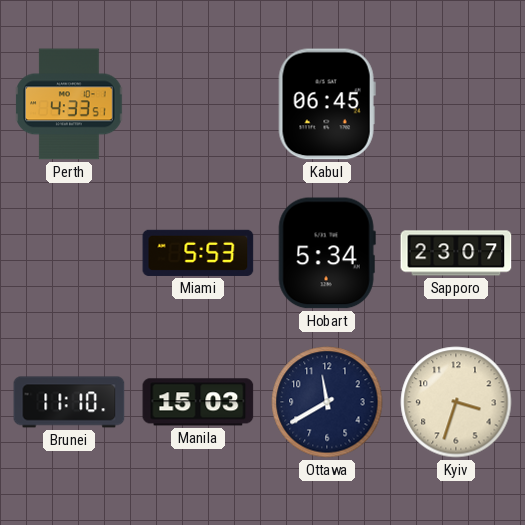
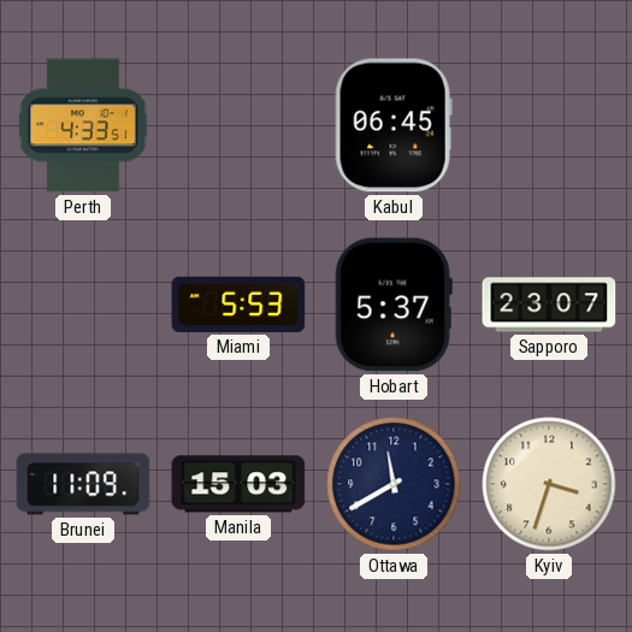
Hobart: 5:34 -> 5:37
Brunei: 11:10 -> 11:09
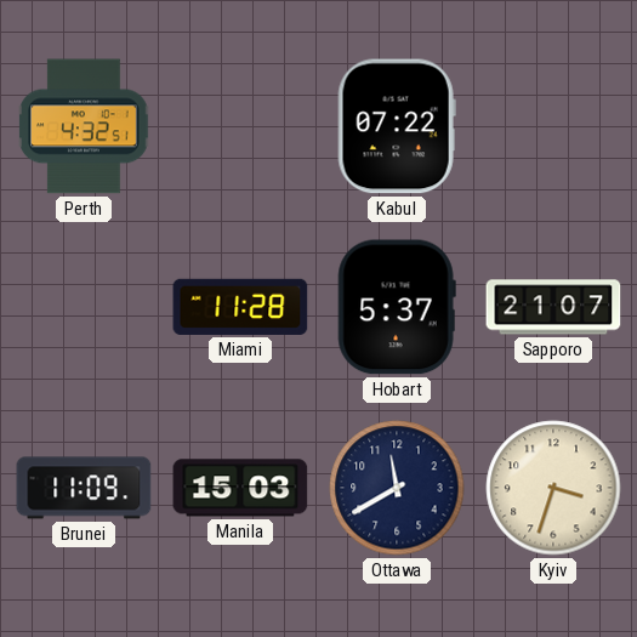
Perth: 4:33 -> 4:32
Kabul: 06:45 -> 07:22
Miami: 5:53 -> 11:28
Sapporo: 23:07 -> 21:07
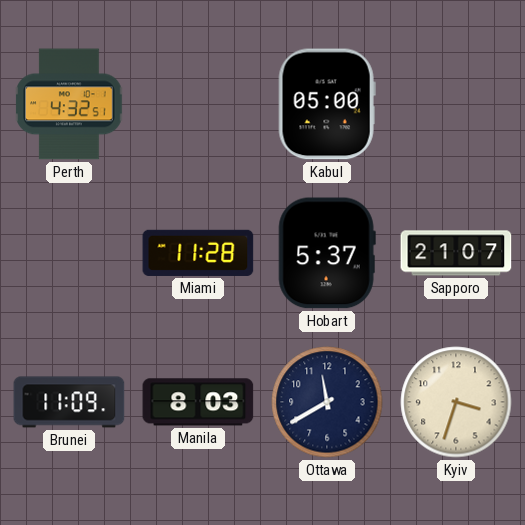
Kabul: 07:22 -> 05:00
Manila: 15:03 -> 8:03
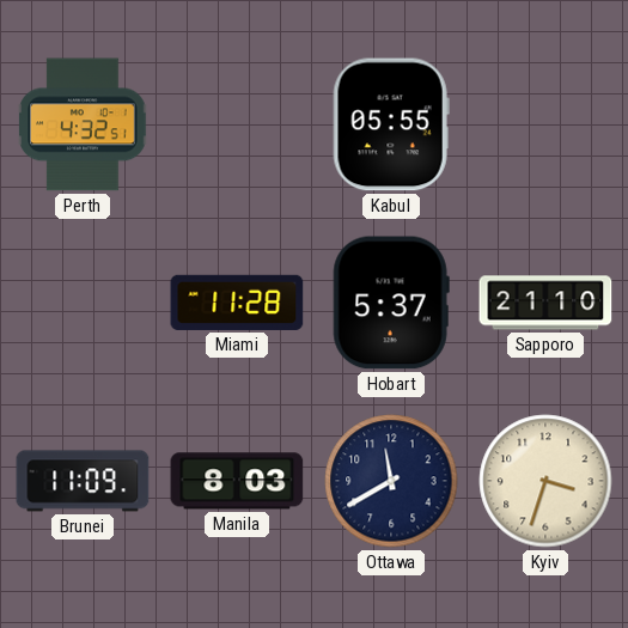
Kabul: 05:00 -> 05:55
Sapporo: 21:07 -> 21:10
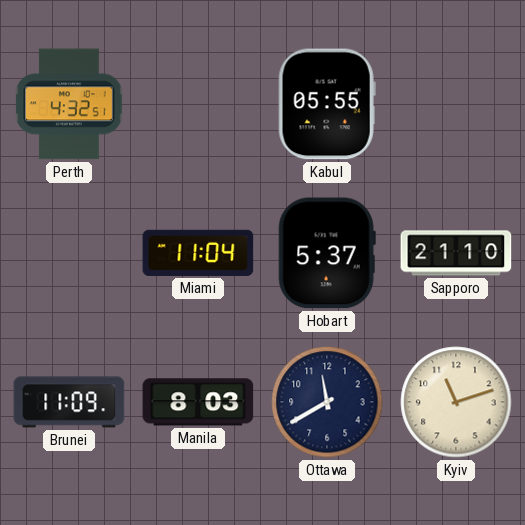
Miami: 11:28 -> 11:04
Kyiv: 3:33 -> 11:12
